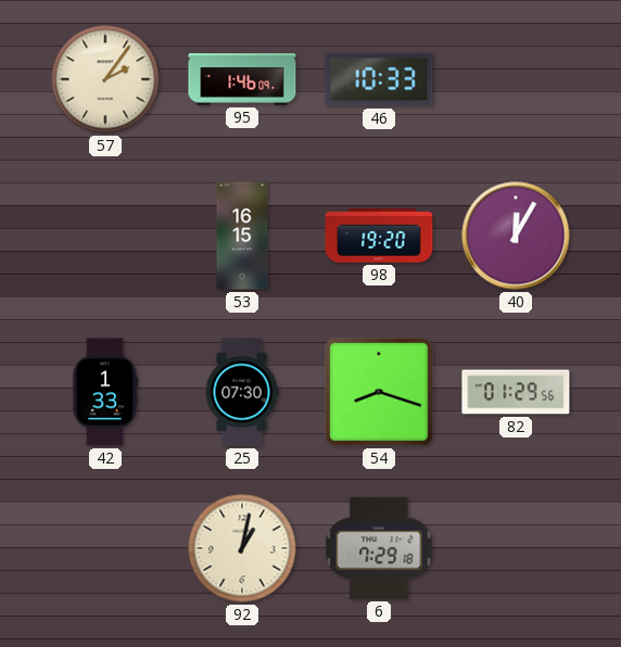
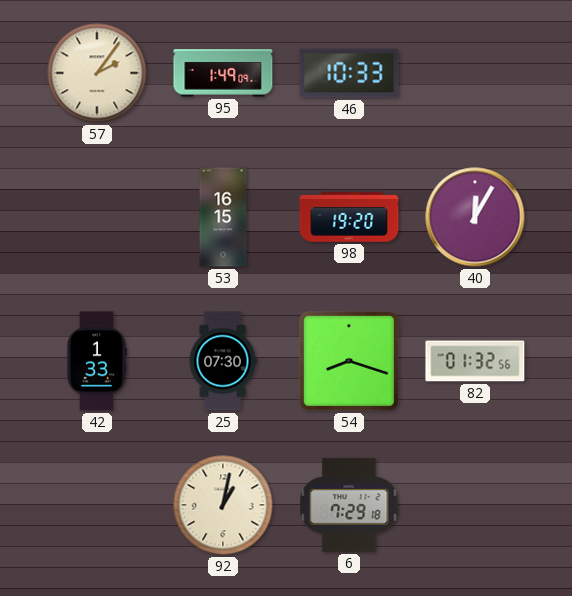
95: 1:46 -> 1:49
82: 01:29 -> 01:32
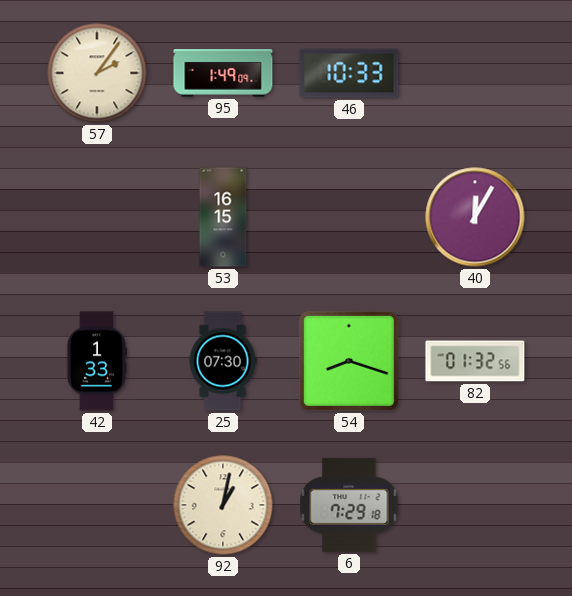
98: 19:20 -> none
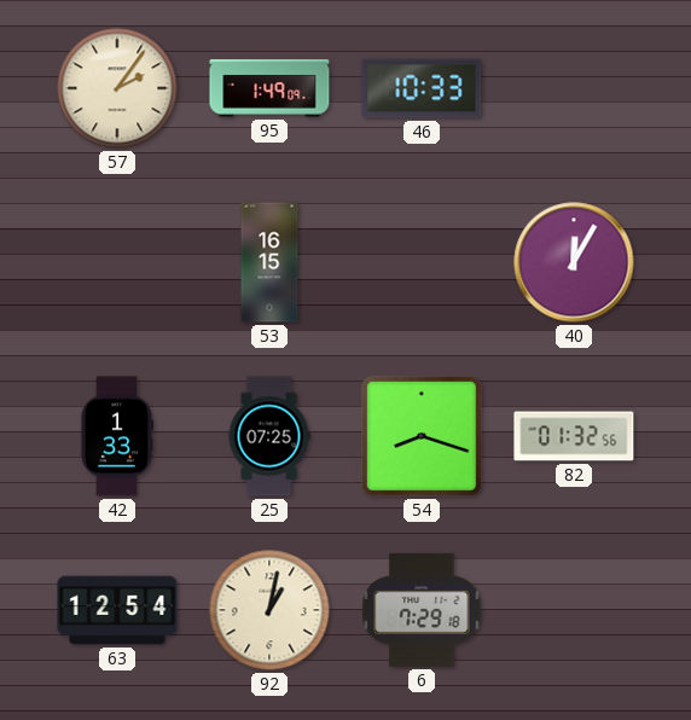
25: 07:30 -> 07:25
63: none -> 12:54
